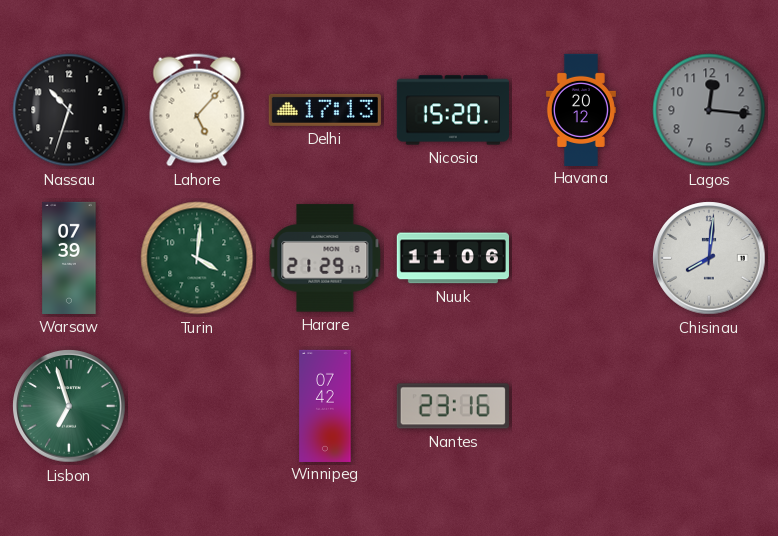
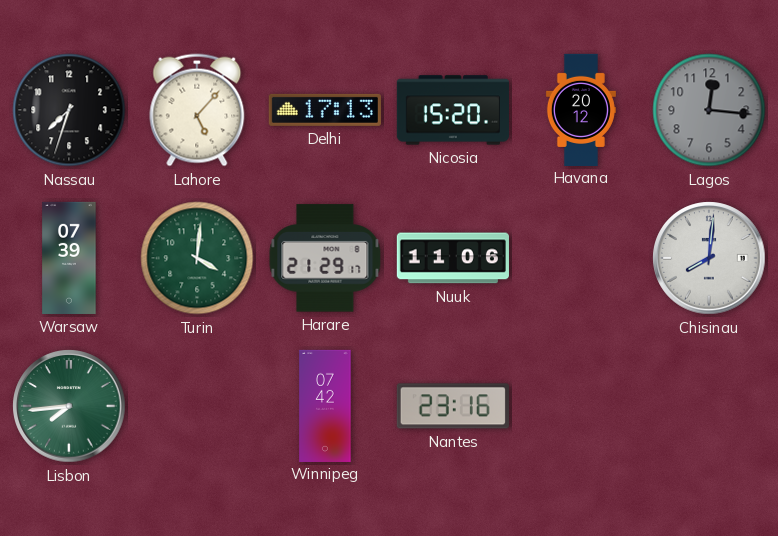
Nassau: 10:33 -> 7:33
Lisbon: 6:57 -> 7:44
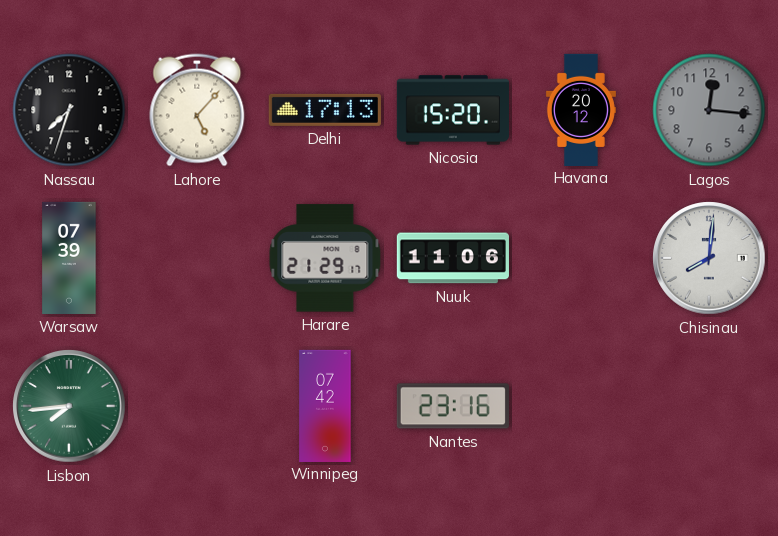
Turin: 4:01 -> none
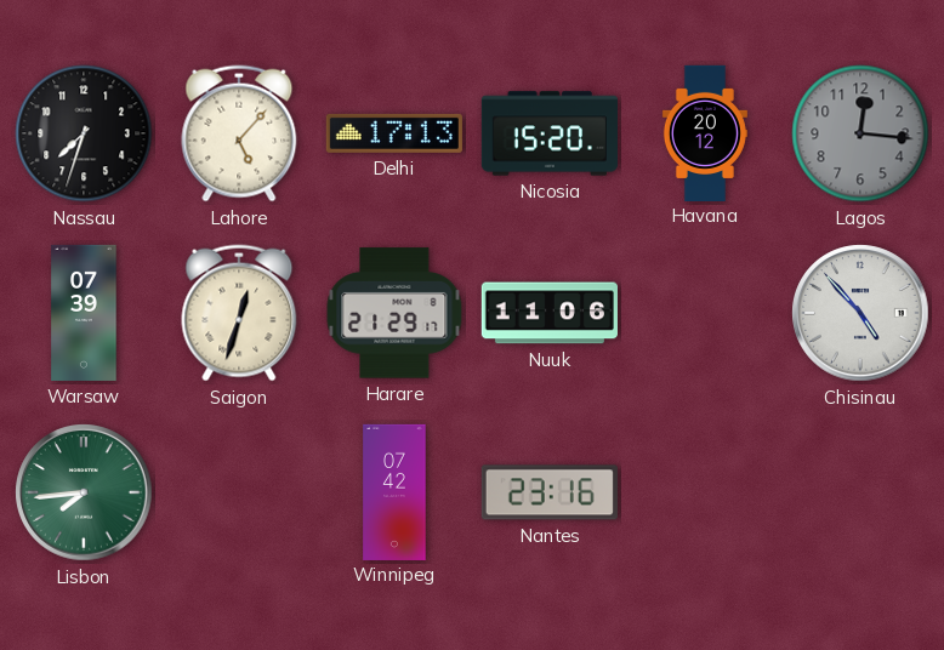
Saigon: none -> 12:33
Chisinau: 8:01 -> 4:53
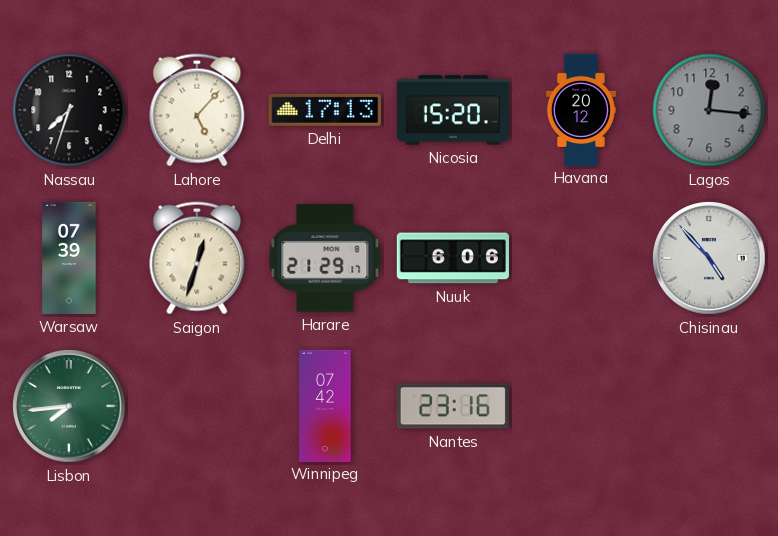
Nuuk: 11:06 -> 6:06
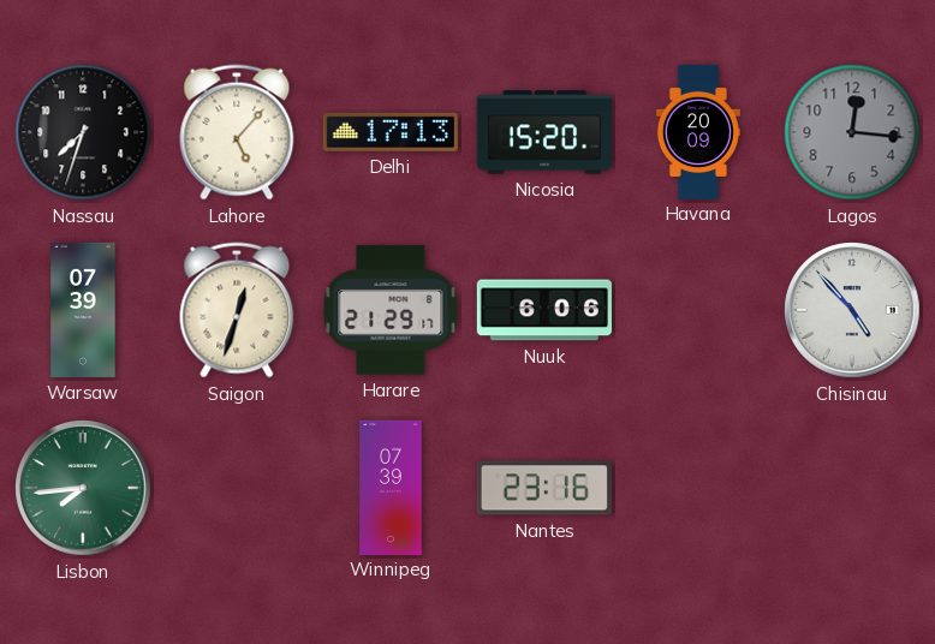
Havana: 20:12 -> 20:09
Winnipeg: 07:42 -> 07:39
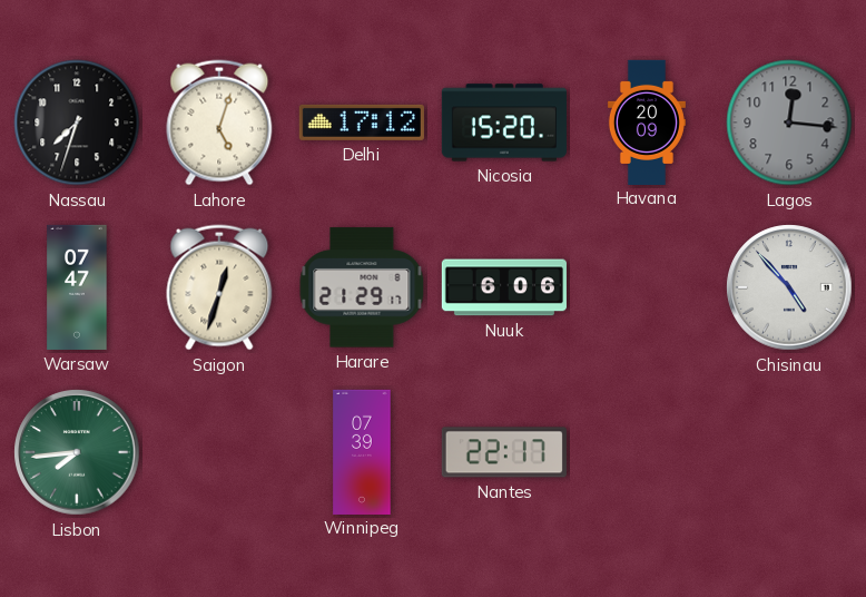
Lahore: 5:07 -> 5:03
Delhi: 17:13 -> 17:12
Warsaw: 07:39 -> 07:47
Nantes: 23:16 -> 22:17
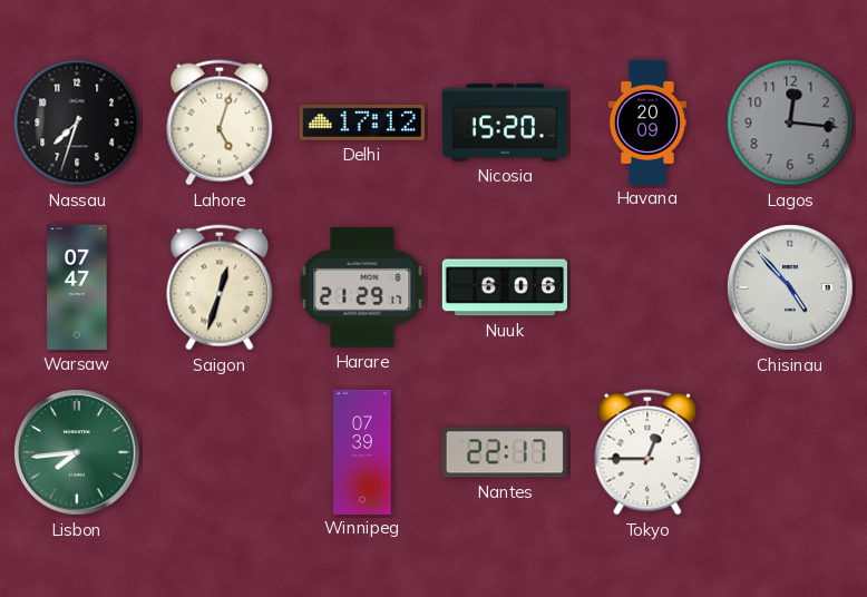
Tokyo: none -> 12:45
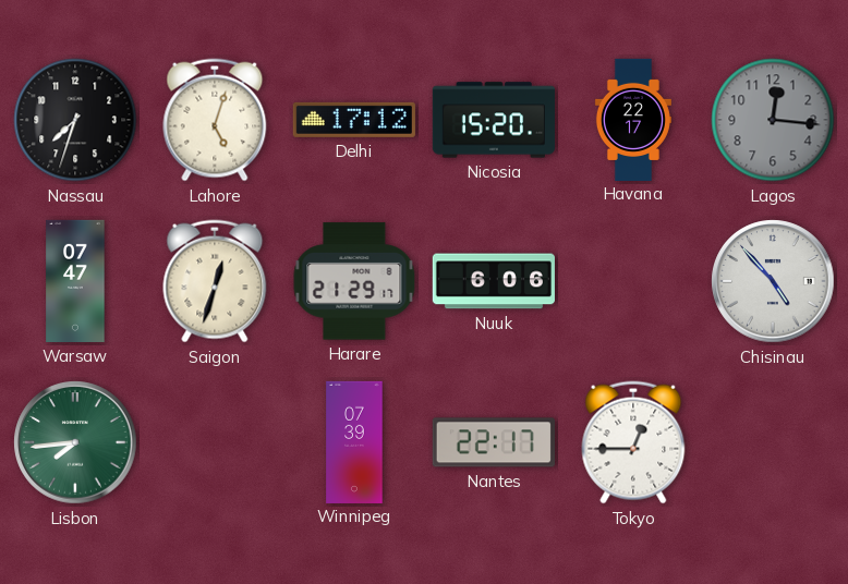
Havana: 20:09 -> 22:17
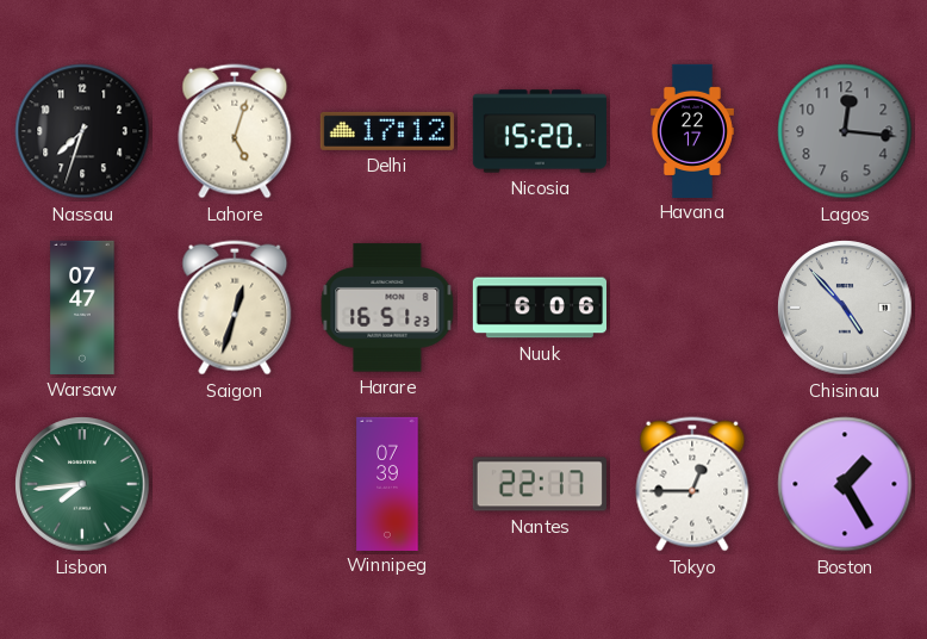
Harare: 21:29 -> 16:51
Boston: none -> 1:25
